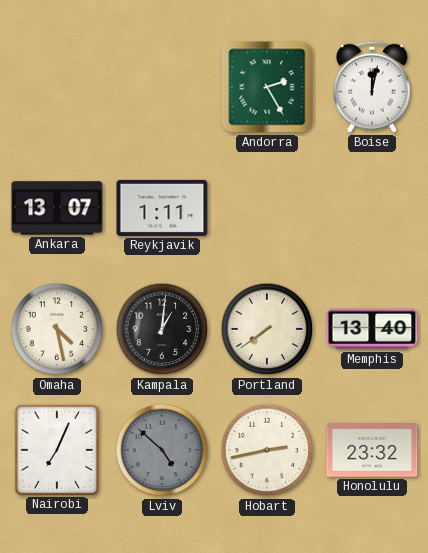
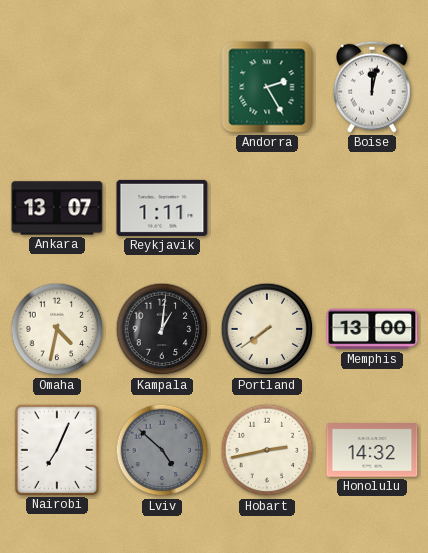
Omaha: 4:28 -> 4:32
Memphis: 13:40 -> 13:00
Honolulu: 23:32 -> 14:32
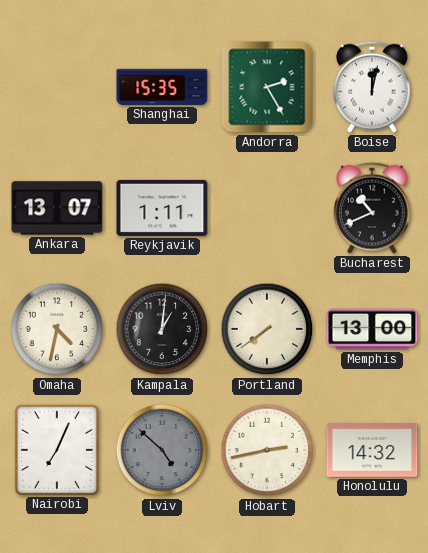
Shanghai: none -> 15:35
Bucharest: none -> 10:41
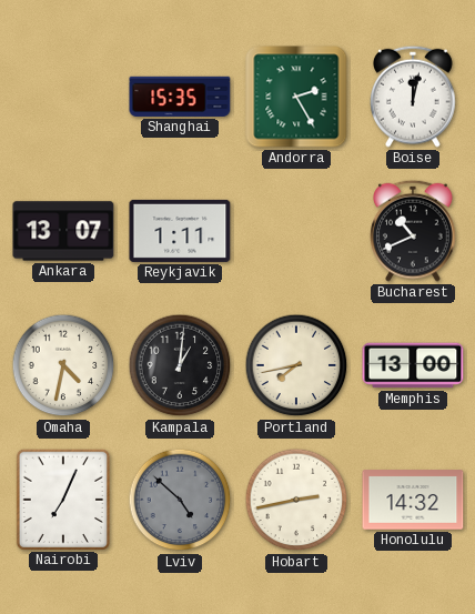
Portland: 7:39 -> 7:43
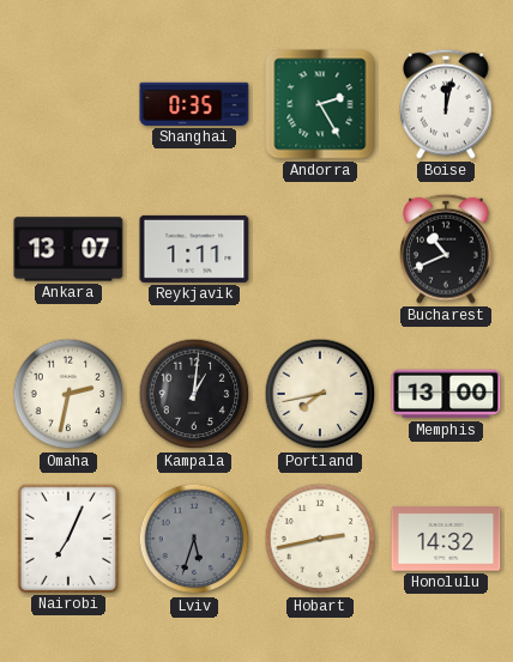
Shanghai: 15:35 -> 0:35
Omaha: 4:32 -> 2:32
Lviv: 4:52 -> 5:33
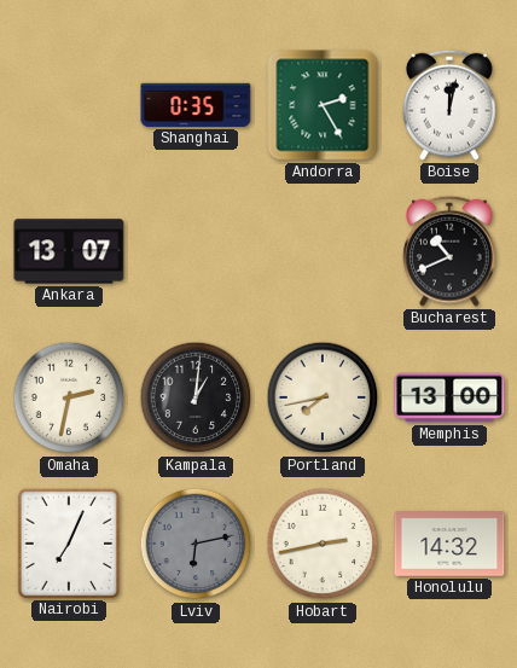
Reykjavik: 1:11 -> none
Lviv: 5:33 -> 6:13
